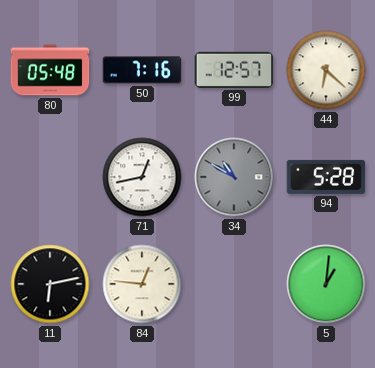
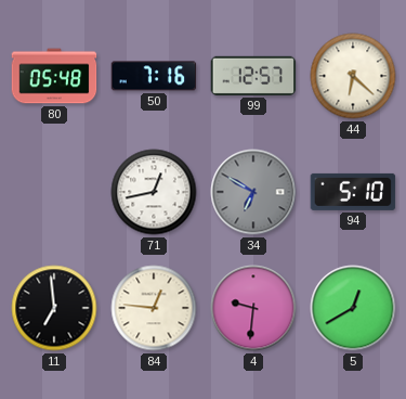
34: 10:50 -> 6:50
94: 5:28 -> 5:10
11: 6:13 -> 6:59
4: none -> 9:31
5: 1:01 -> 12:40
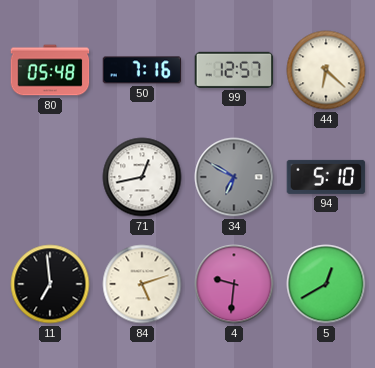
84: 12:46 -> 5:12
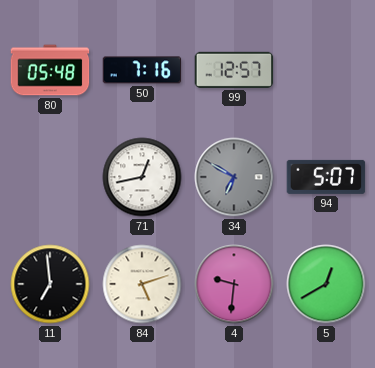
44: 6:22 -> none
94: 5:10 -> 5:07
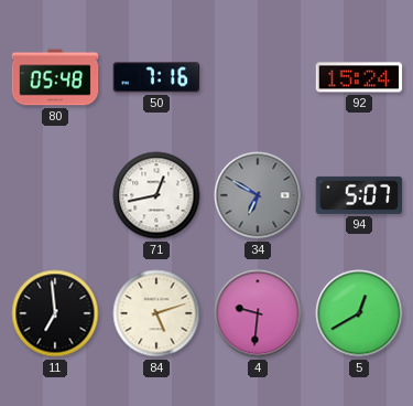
99: 12:57 -> none
92: none -> 15:24
